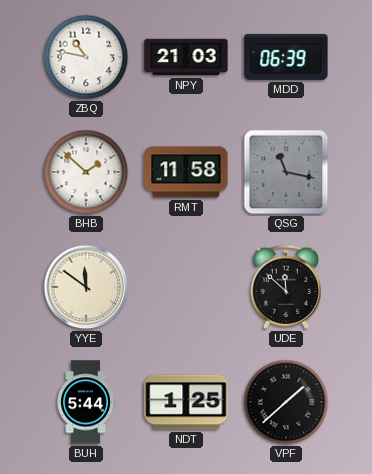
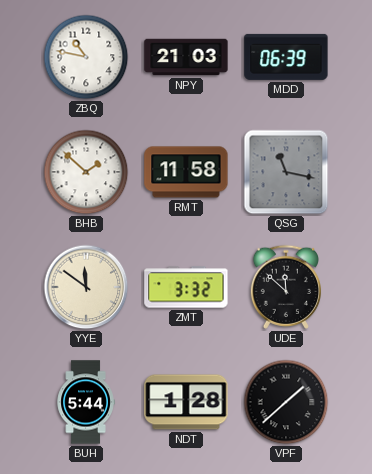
ZMT: none -> 3:32
NDT: 1:25 -> 1:28
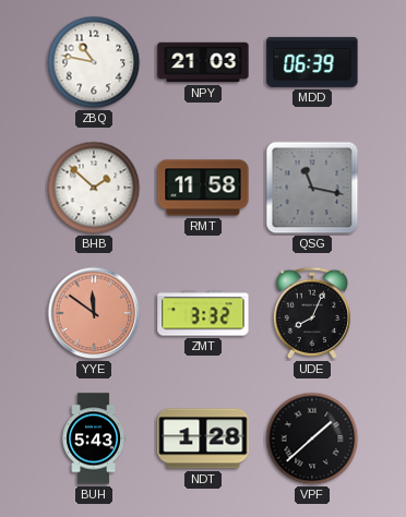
YYE dial: cream -> salmon
UDE: 11:52 -> 8:04
BUH: 5:44 -> 5:43
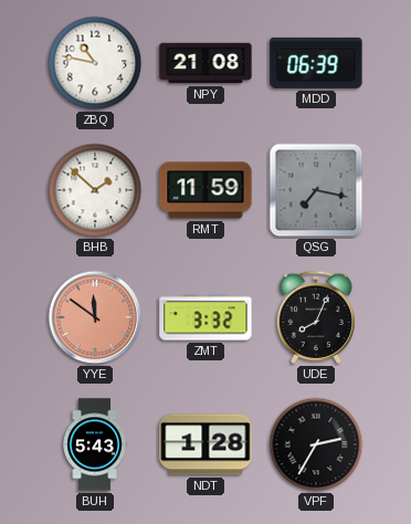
NPY: 21:03 -> 21:08
RMT: 11:58 -> 11:59
QSG: 11:17 -> 7:17
VPF: 1:38 -> 2:35
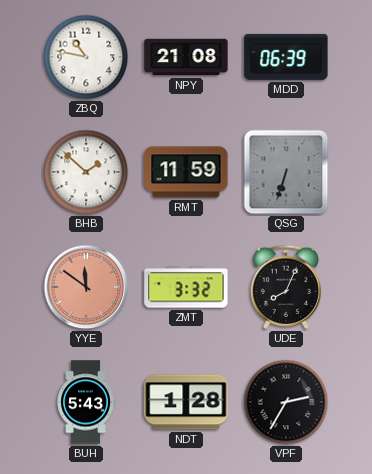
QSG: 7:17 -> 6:33
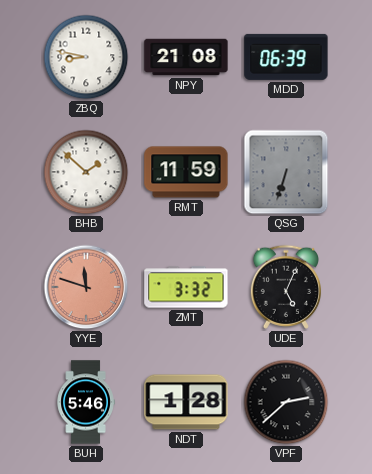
ZBQ: 10:47 -> 8:47
YYE: 11:51 -> 11:48
UDE: 8:04 -> 5:04
BUH: 5:43 -> 5:46
VPF: 2:35 -> 2:38
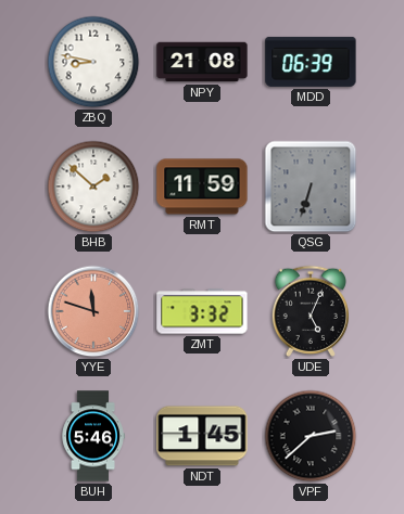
NDT: 1:28 -> 1:45
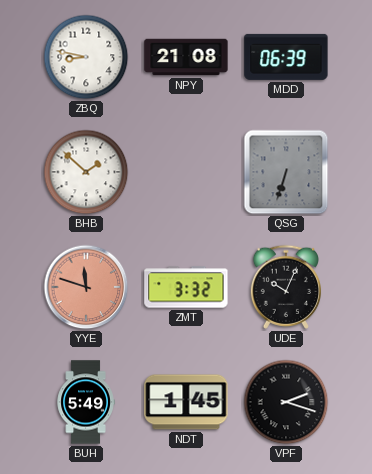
RMT: 11:59 -> none
UDE: 5:04 -> 10:04
BUH: 5:46 -> 5:49
VPF: 2:38 -> 2:18
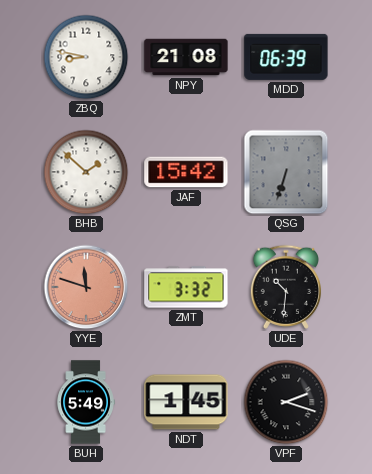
JAF: none -> 15:42
UDE: 10:04 -> 10:31
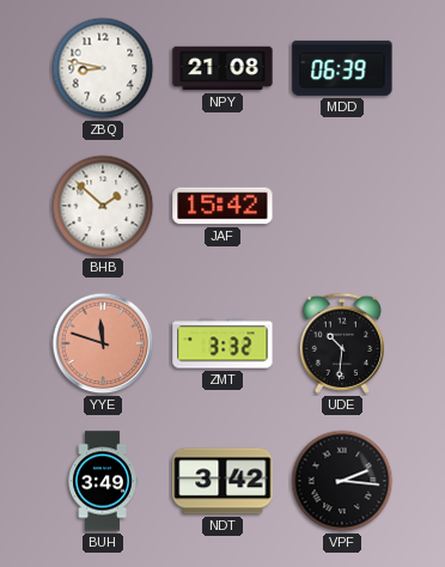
QSG: 6:33 -> none
BUH: 5:49 -> 3:49
NDT: 1:45 -> 3:42
VPF: 2:18 -> 2:16
